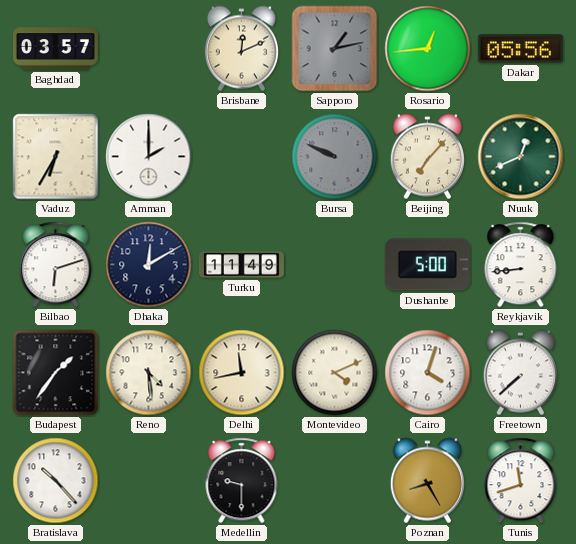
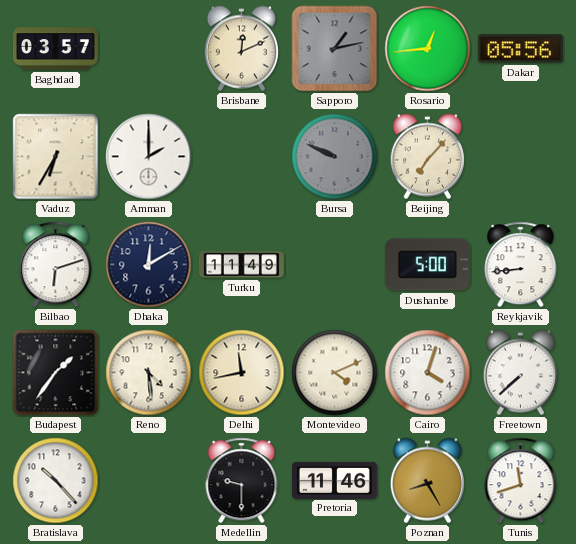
Nuuk: 12:41 -> none
Pretoria: none -> 11:46
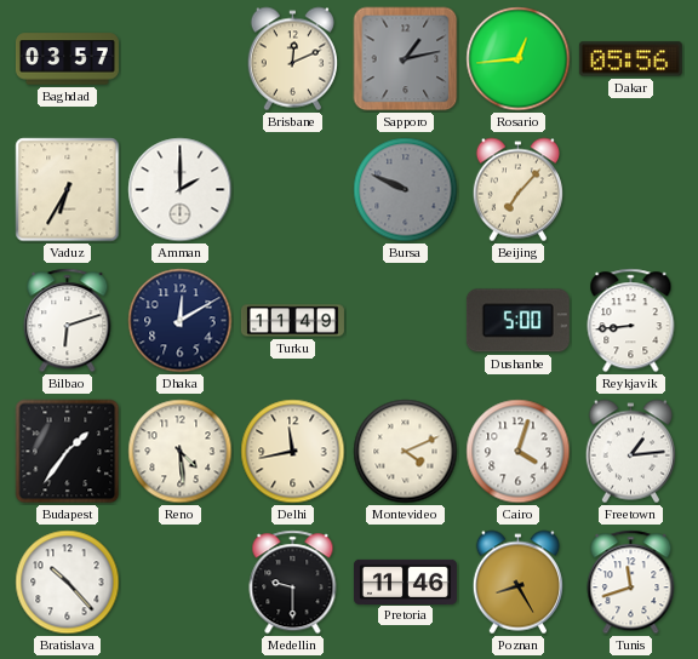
Freetown: 7:38 -> 1:14
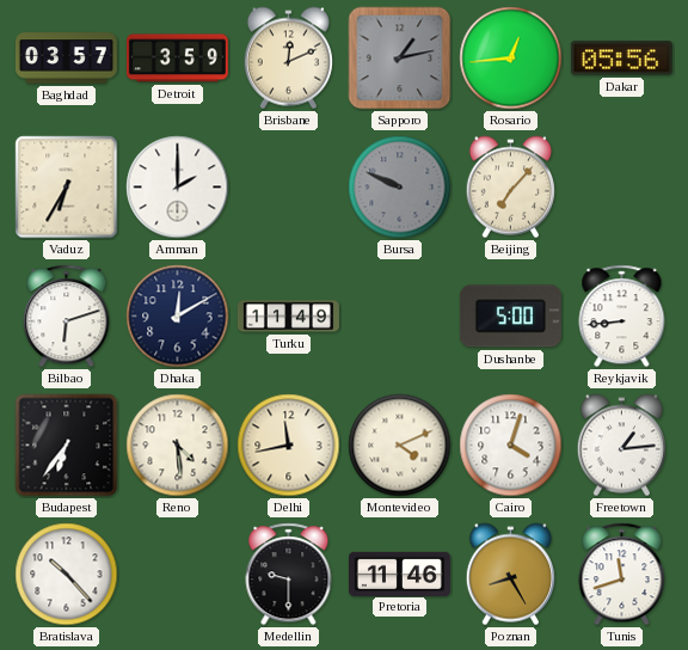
Detroit: none -> 3:59
Budapest: 1:36 -> 6:36
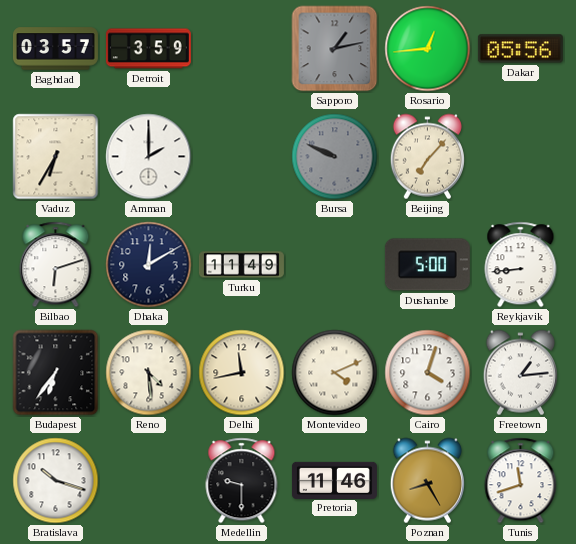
Brisbane: 12:11 -> none
Bratislava: 10:23 -> 10:18
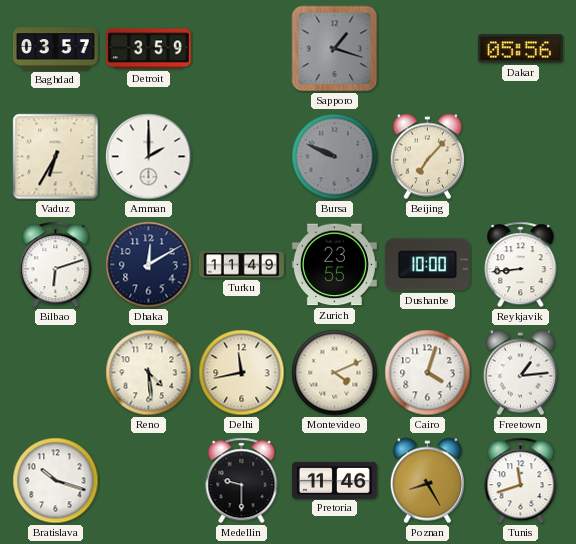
Sapporo: 1:13 -> 1:18
Rosario: 12:44 -> none
Zurich: none -> 23:55
Dushanbe: 5:00 -> 10:00
Budapest: 6:36 -> none
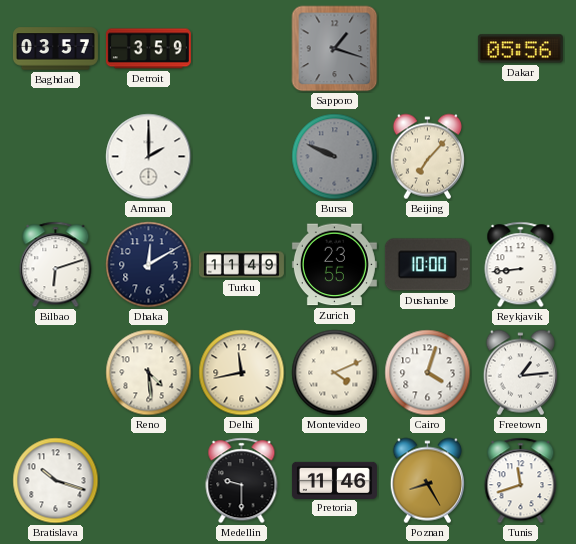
Vaduz: 6:35 -> none
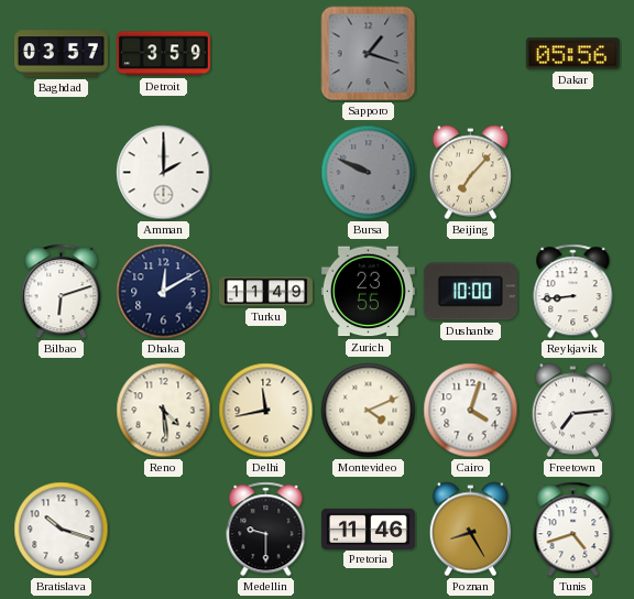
Freetown: 1:14 -> 7:14
Tunis: 11:42 -> 4:42
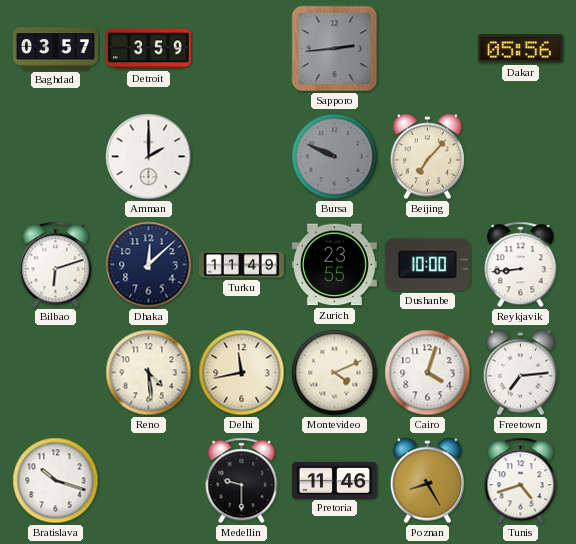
Sapporo: 1:18 -> 2:44
Dhaka: 12:10 -> 12:08
